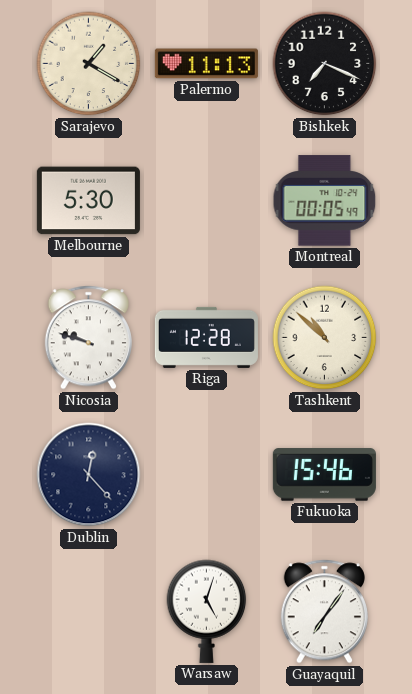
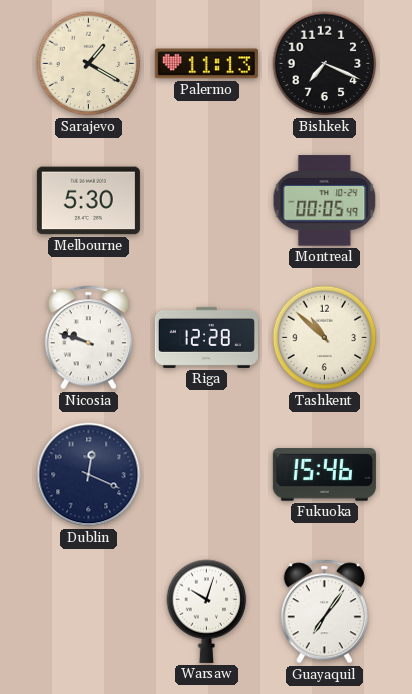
Dublin: 12:23 -> 12:19
Warsaw: 5:03 -> 10:03
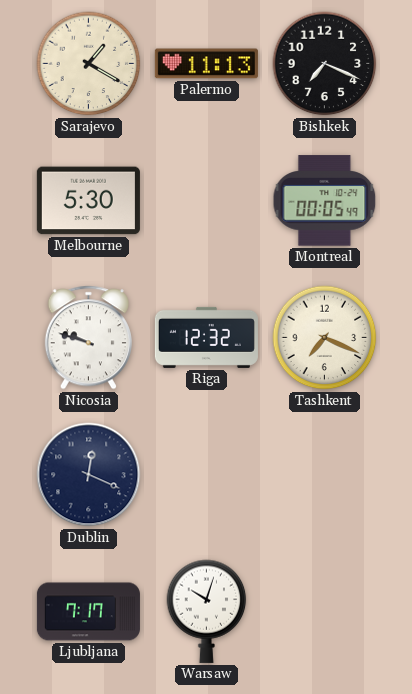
Riga: 12:28 -> 12:32
Tashkent: 10:52 -> 7:19
Fukuoka: 15:46 -> none
Ljubljana: none -> 7:17
Guayaquil: 7:06 -> none
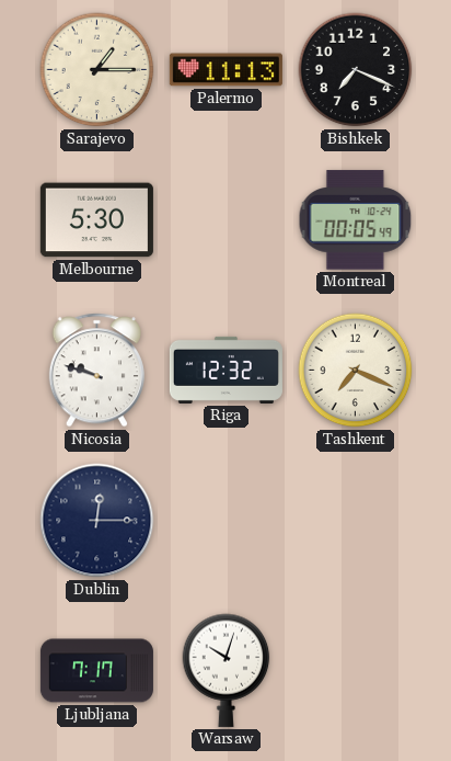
Sarajevo: 1:20 -> 1:15
Dublin: 12:19 -> 12:15
